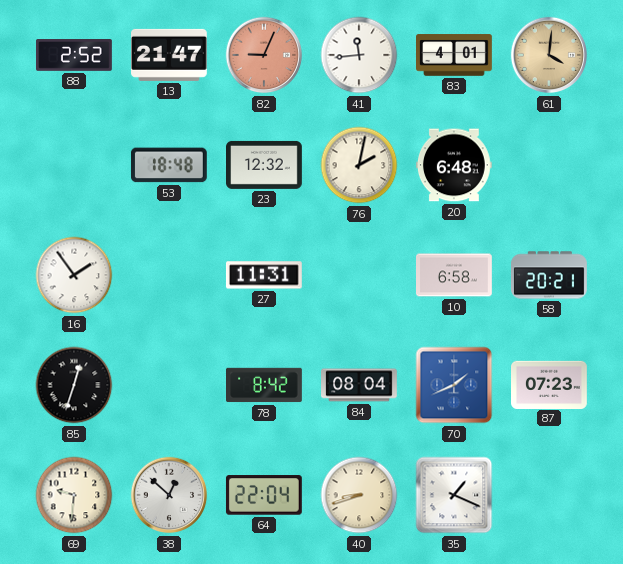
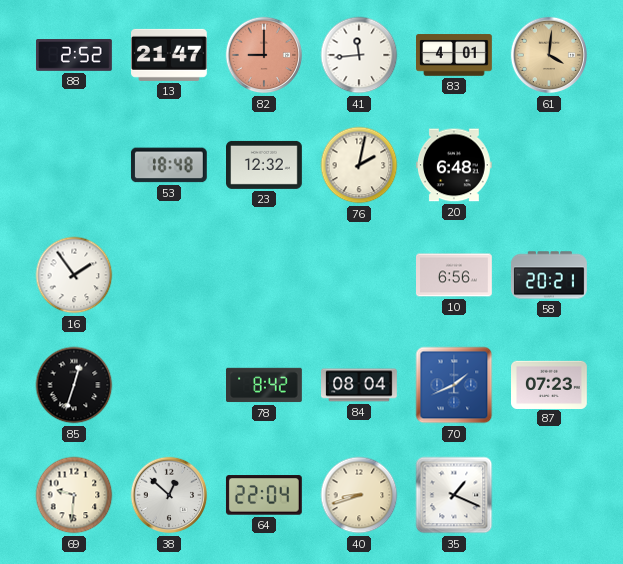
82: 9:04 -> 9:00
27: 11:31 -> none
10: 6:58 -> 6:56
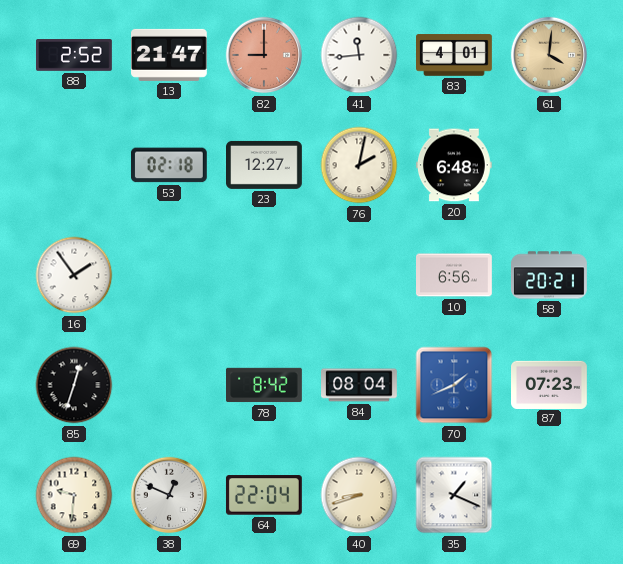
53: 18:48 -> 02:18
23: 12:32 -> 12:27
38: 12:52 -> 12:49
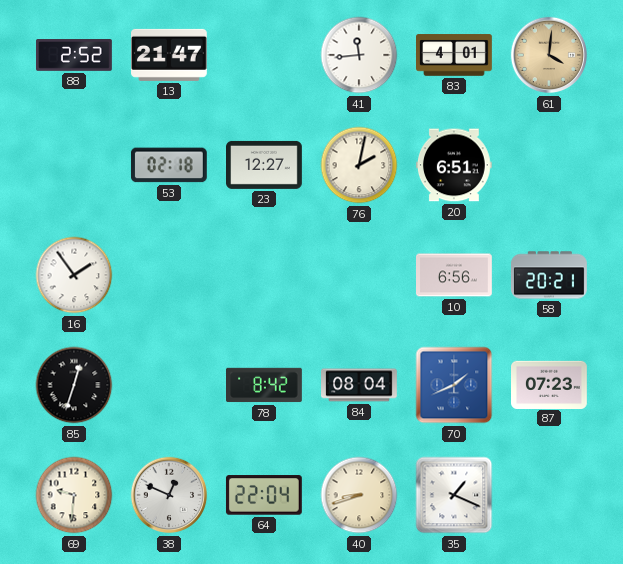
82: 9:00 -> none
20: 6:48 -> 6:51
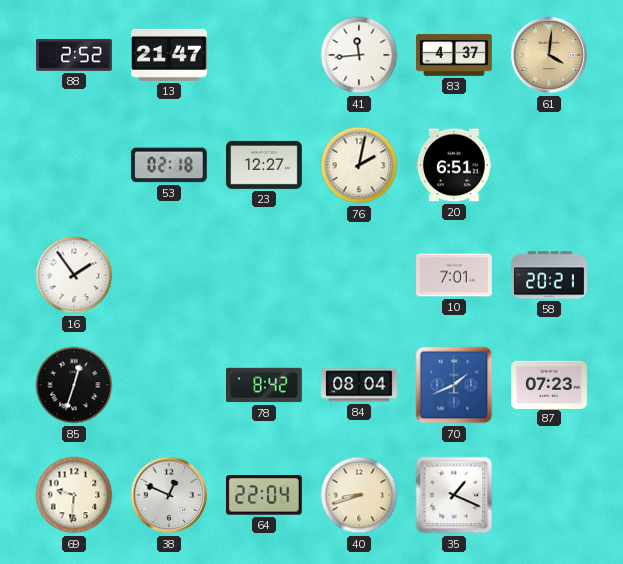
83: 4:01 -> 4:37
10: 6:56 -> 7:01
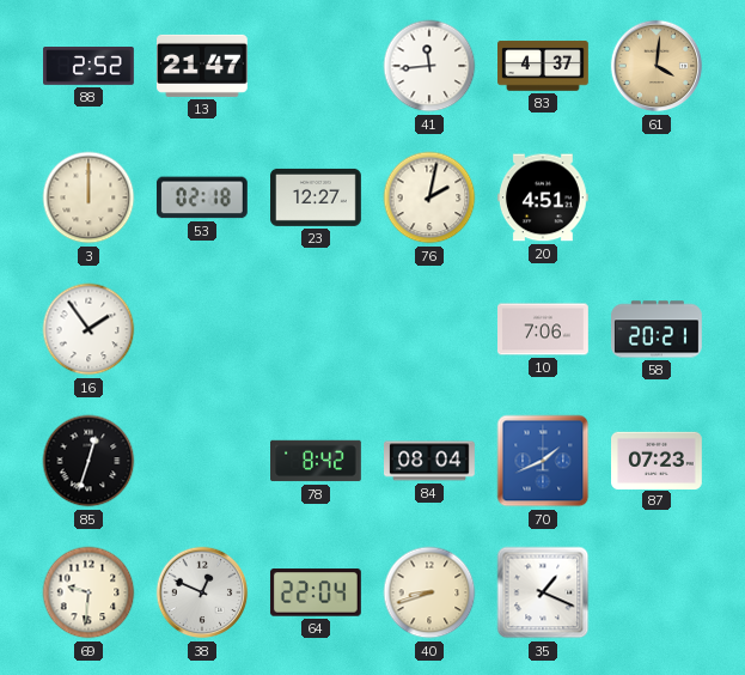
3: none -> 12:00
20: 6:51 -> 4:51
10: 7:01 -> 7:06
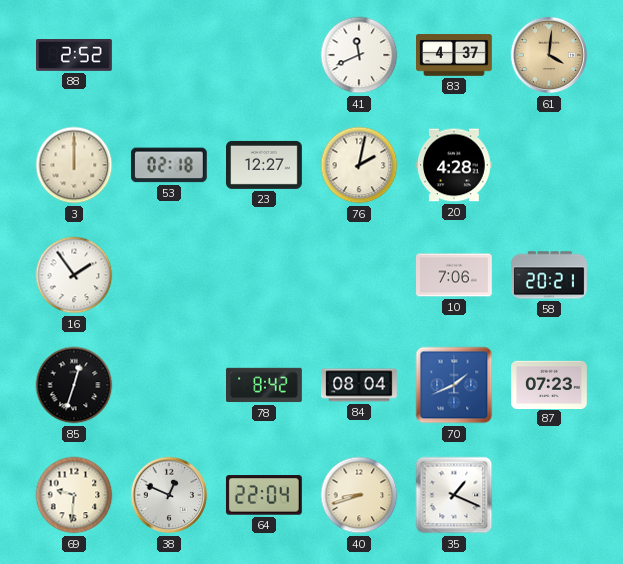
13: 21:47 -> none
41: 11:44 -> 11:41
20: 4:51 -> 4:28
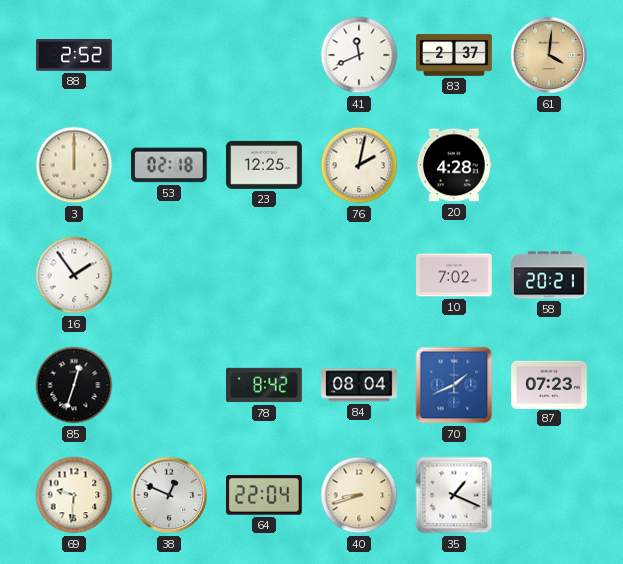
83: 4:37 -> 2:37
23: 12:27 -> 12:25
10: 7:06 -> 7:02
